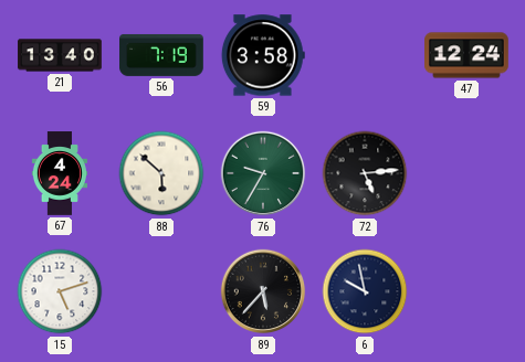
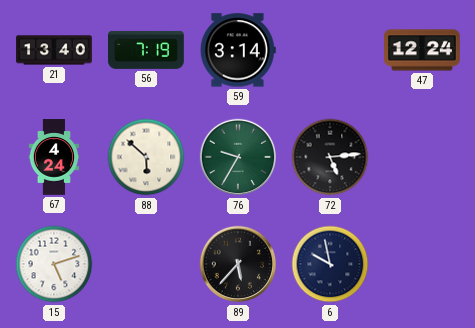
59: 3:58 -> 3:14
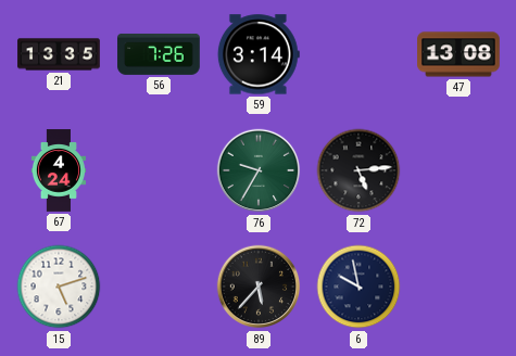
21: 13:40 -> 13:35
56: 7:19 -> 7:26
47: 12:24 -> 13:08
88: 5:52 -> none
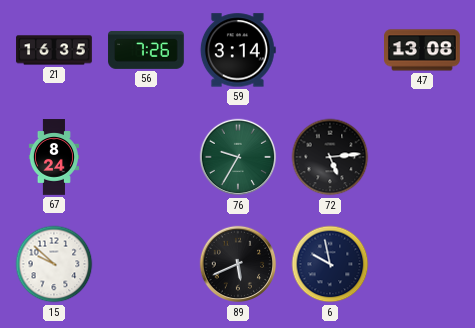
21: 13:35 -> 16:35
67: 4:24 -> 8:24
15: 5:12 -> 9:52
89: 5:37 -> 5:41
